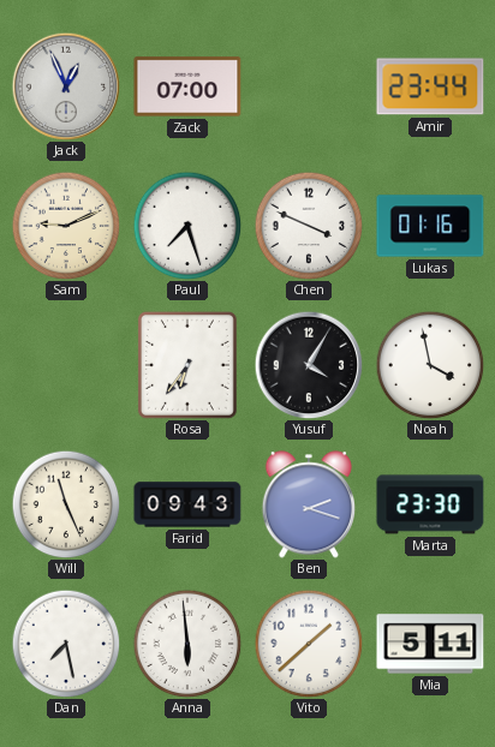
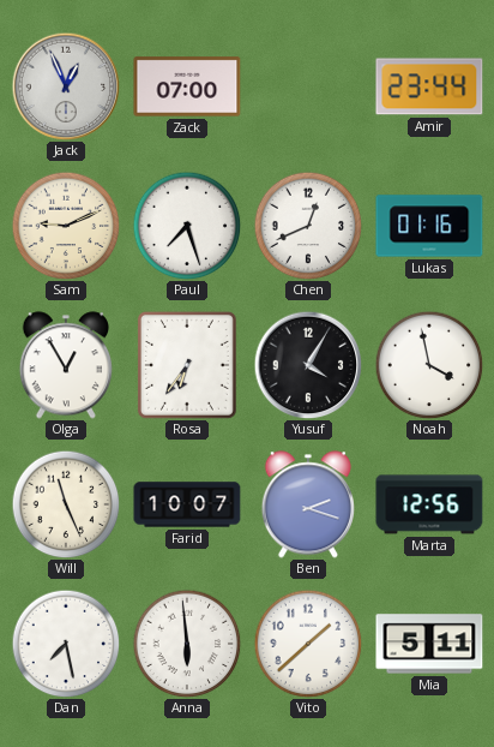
Chen: 3:49 -> 12:41
Olga: none -> 12:55
Farid: 09:43 -> 10:07
Marta: 23:30 -> 12:56
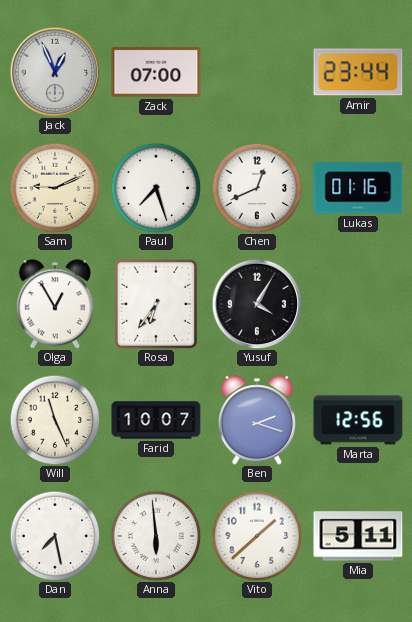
Noah: 3:58 -> none
